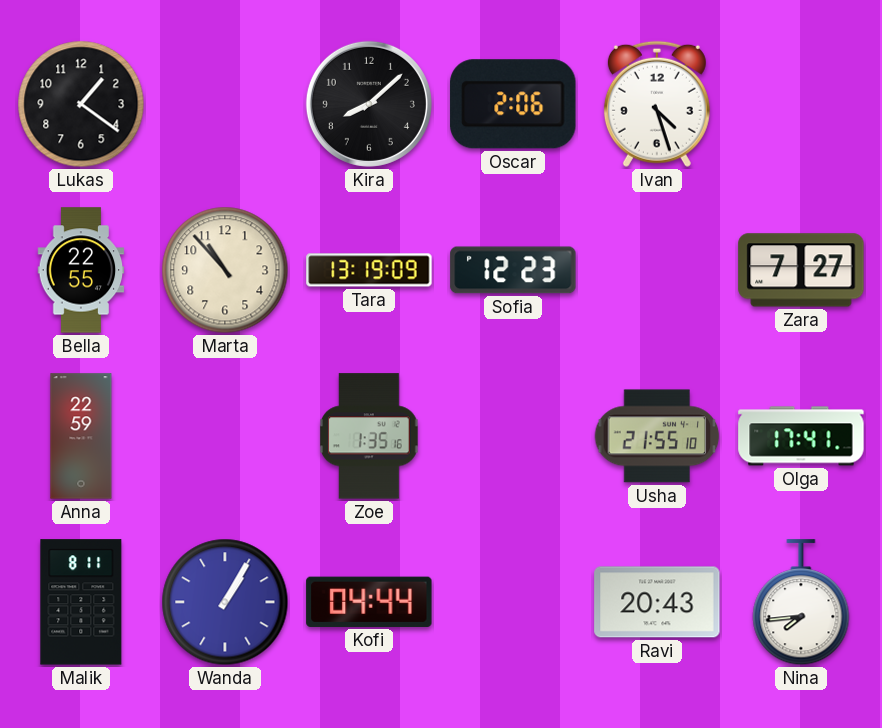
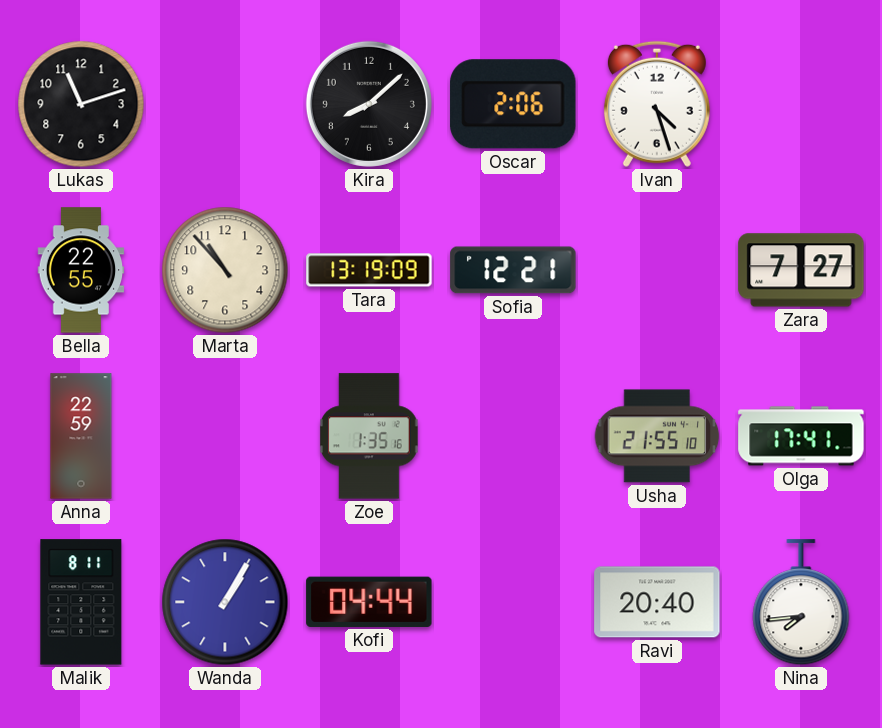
Lukas: 1:21 -> 11:12
Sofia: 12:23 -> 12:21
Ravi: 20:43 -> 20:40
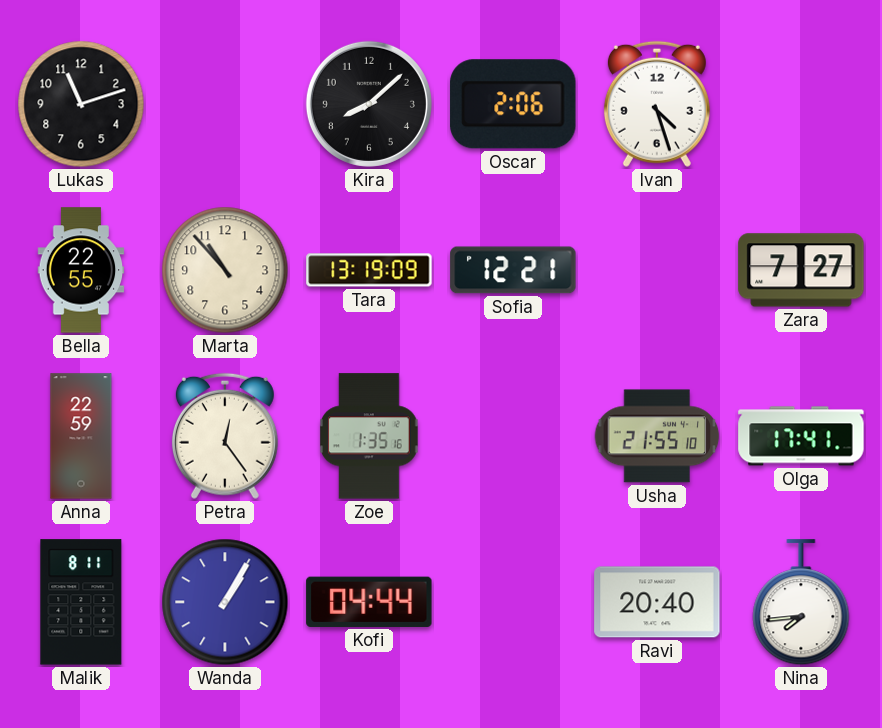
Petra: none -> 12:24
